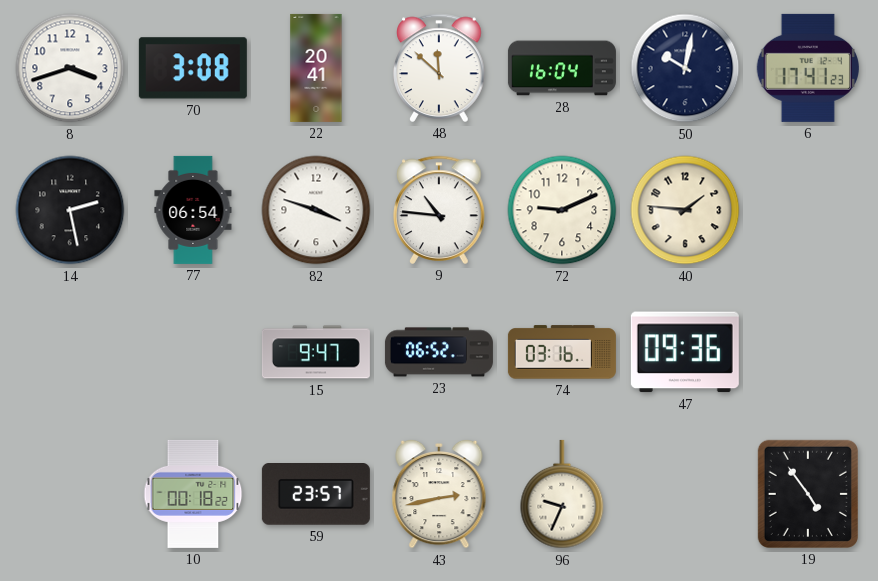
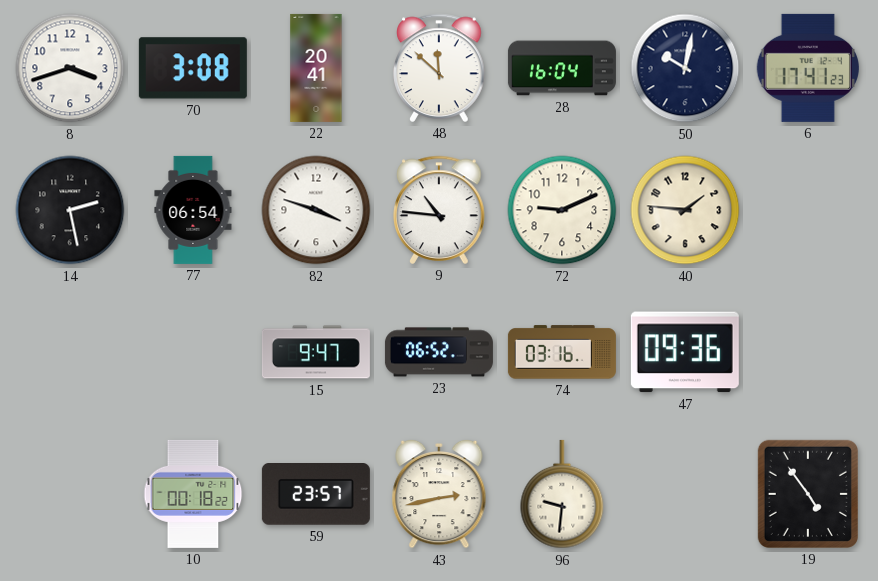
96: 9:34 -> 9:31
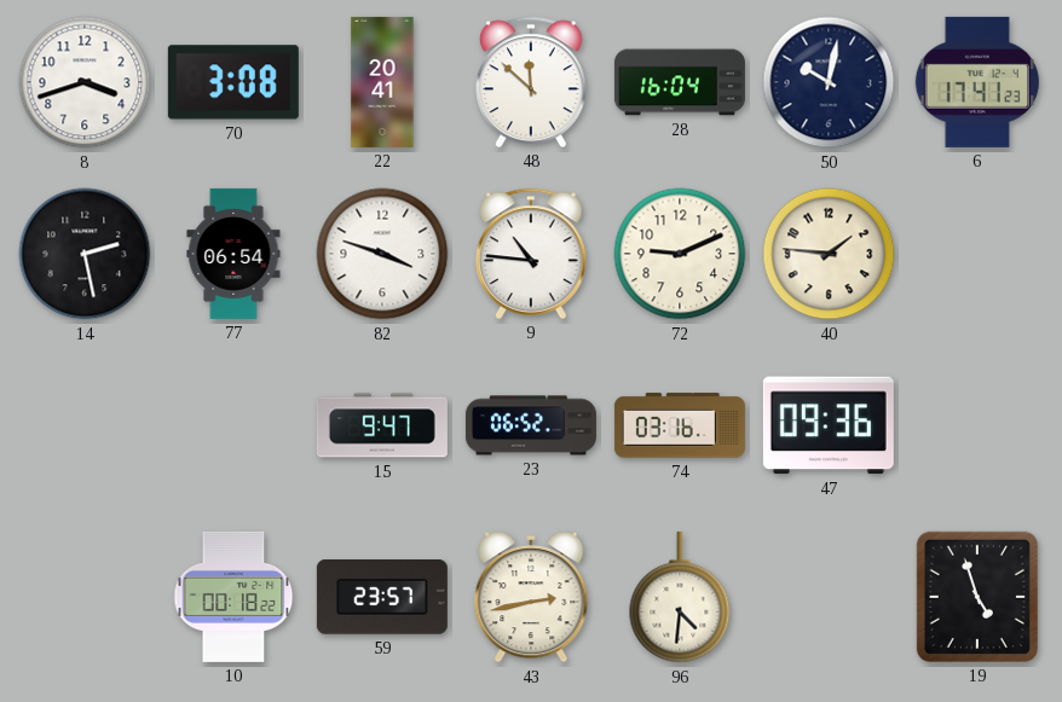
96: 9:31 -> 4:31
19: 4:54 -> 4:57
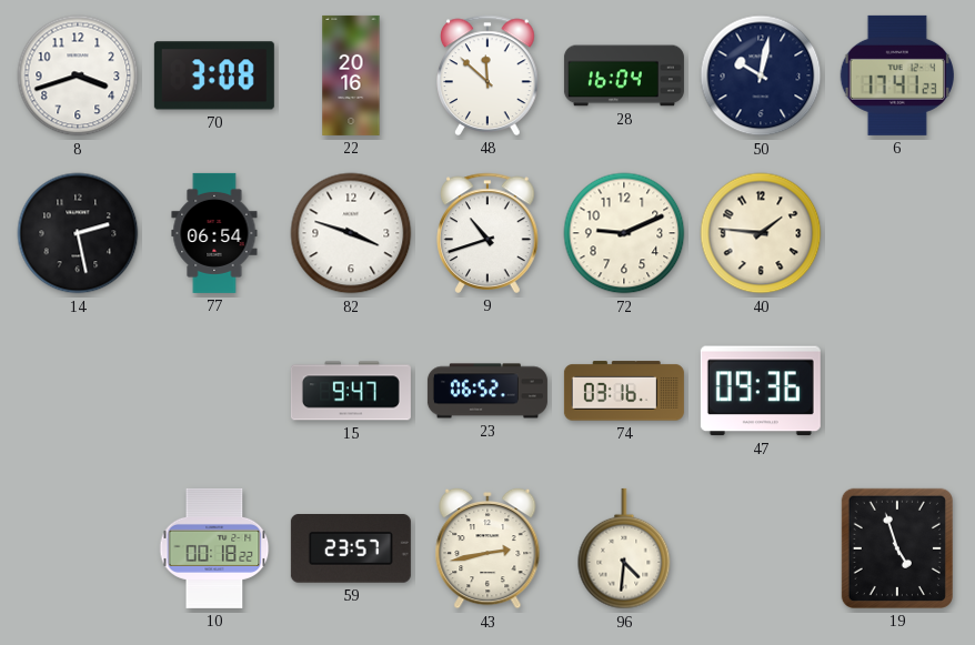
22: 20:41 -> 20:16
9: 10:46 -> 10:42
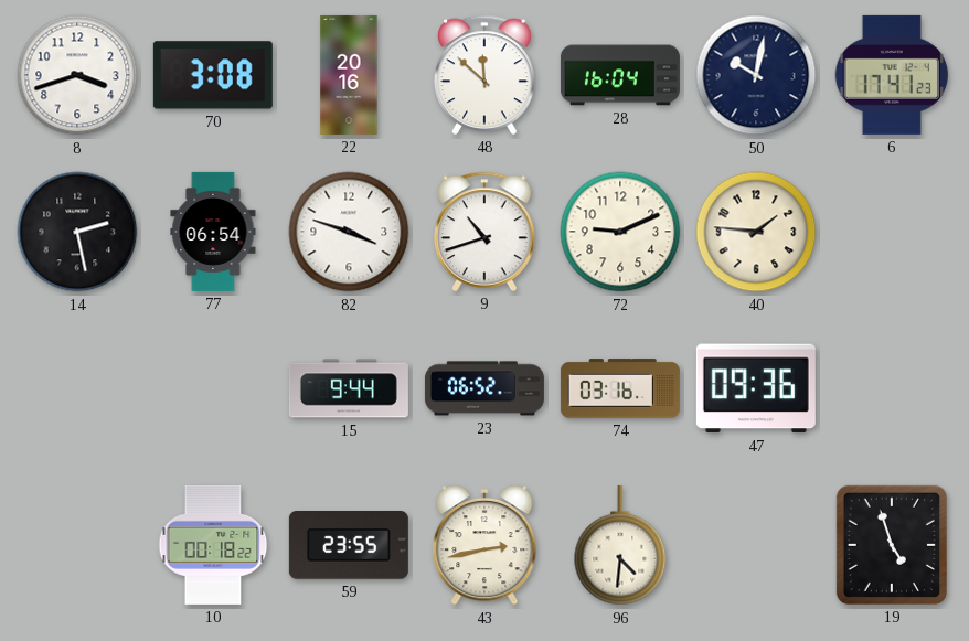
15: 9:47 -> 9:44
59: 23:57 -> 23:55
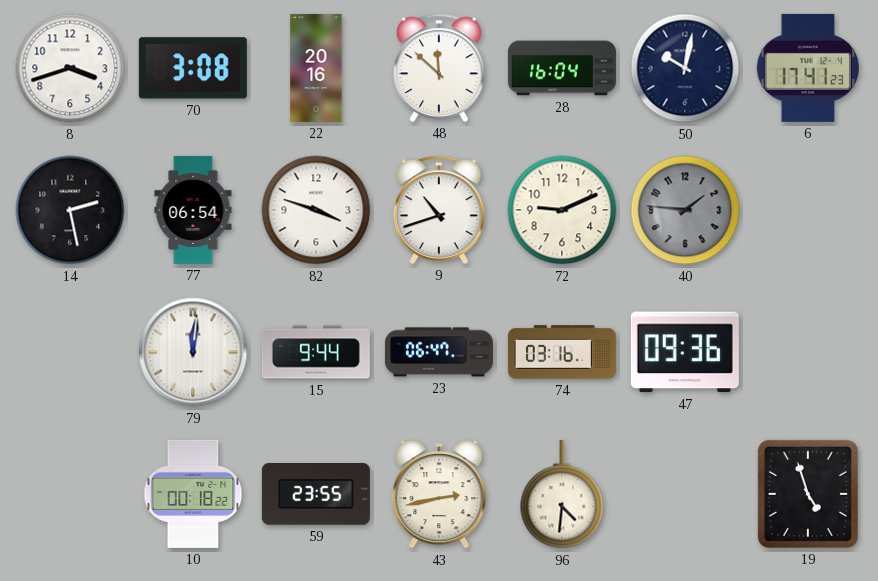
40 dial: cream -> grey
79: none -> 12:01
23: 06:52 -> 06:47
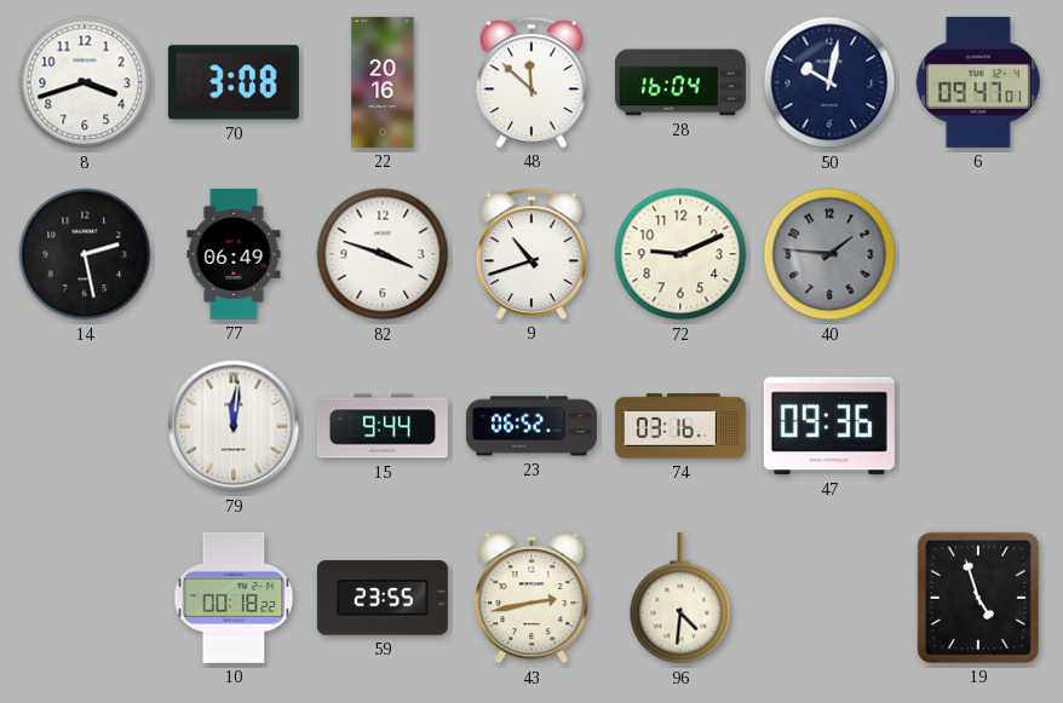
6: 17:41 -> 09:47
77: 06:54 -> 06:49
23: 06:47 -> 06:52
